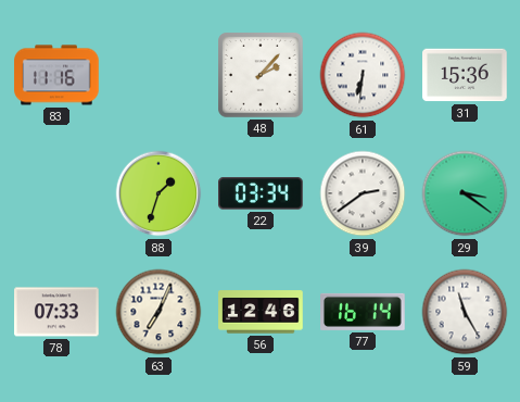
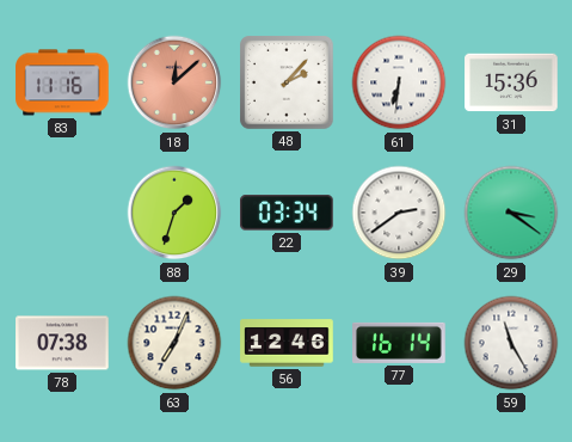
18: none -> 12:08
78: 07:33 -> 07:38
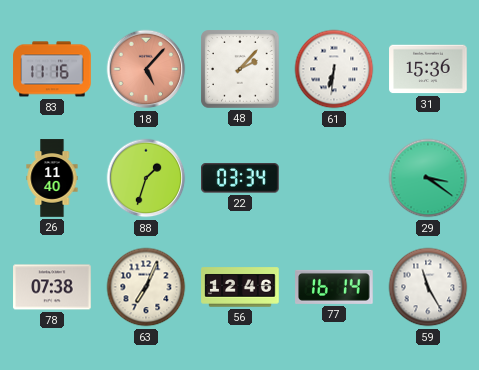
18: 12:08 -> 5:07
26: none -> 11:40
39: 2:39 -> none
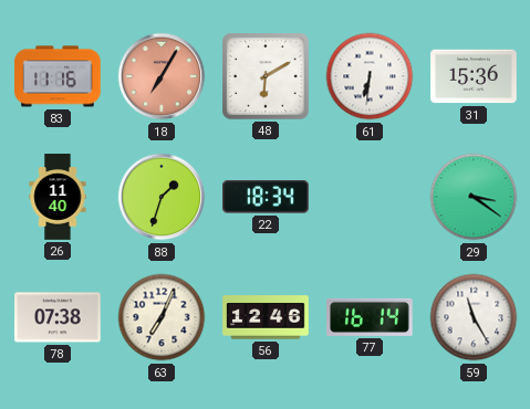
18: 5:07 -> 7:05
48: 2:07 -> 6:10
22: 03:34 -> 18:34
